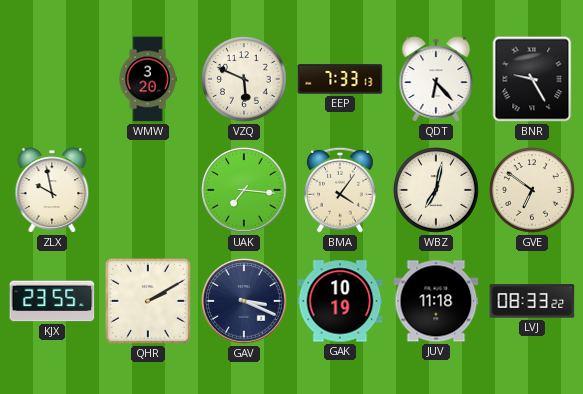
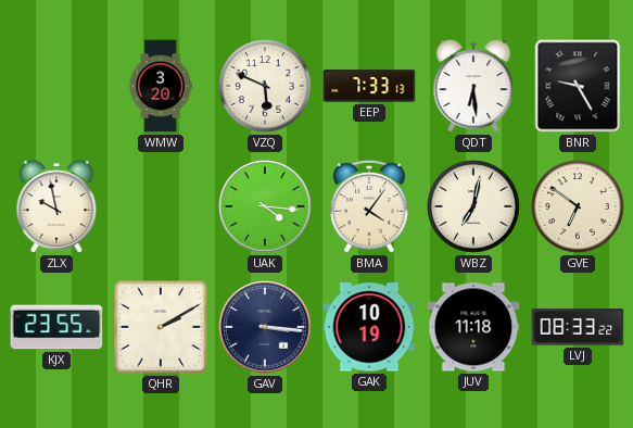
QDT: 6:23 -> 6:29
UAK: 7:16 -> 4:16
GAV: 3:19 -> 3:16
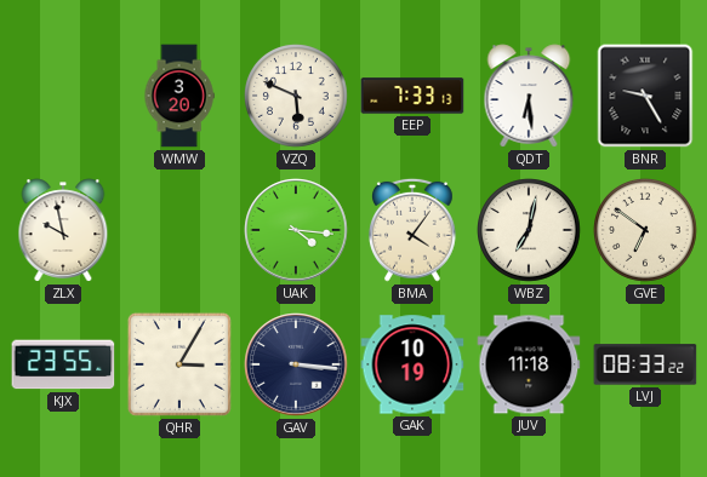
QHR: 2:10 -> 3:05
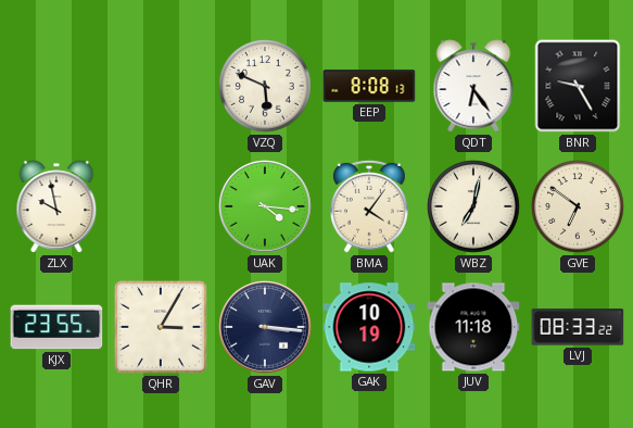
WMW: 3:20 -> none
EEP: 7:33 -> 8:08
QDT: 6:29 -> 6:24
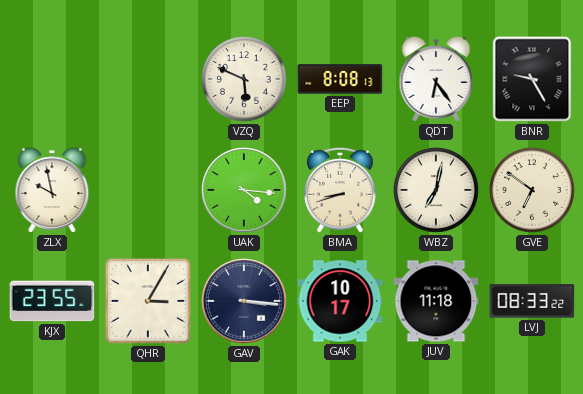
BMA: 4:06 -> 8:42
GAK: 10:19 -> 10:17
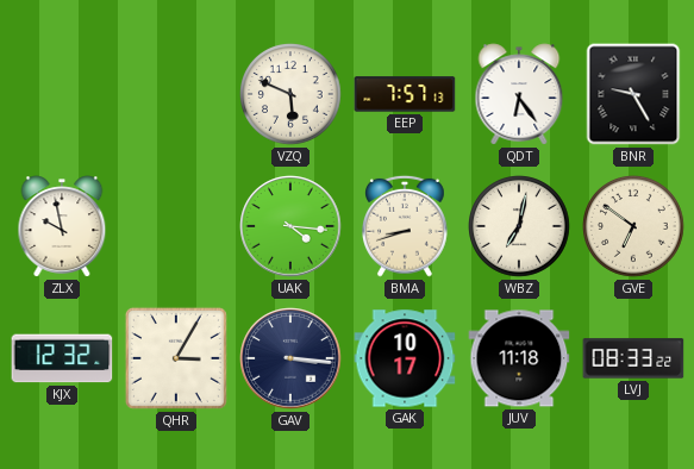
EEP: 8:08 -> 7:57
KJX: 23:55 -> 12:32
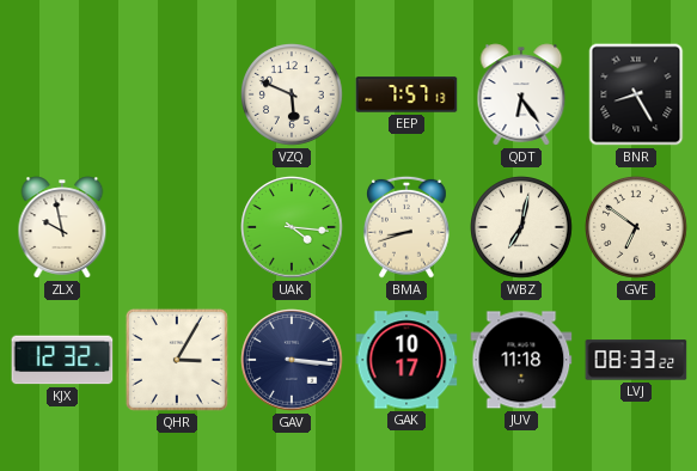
BNR: 9:25 -> 8:25
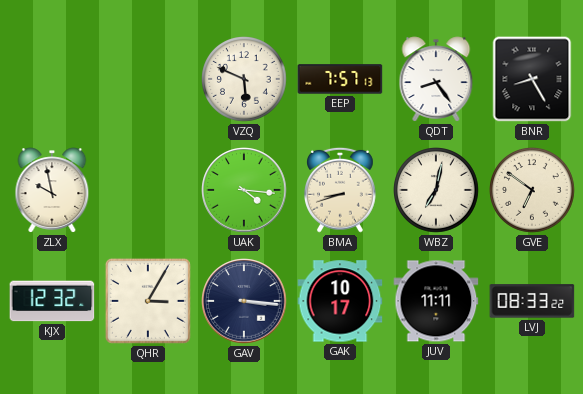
QDT: 6:24 -> 8:24
JUV: 11:18 -> 11:11
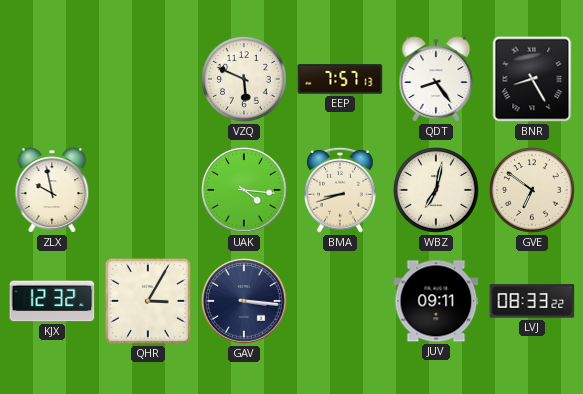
GAK: 10:17 -> none
JUV: 11:11 -> 09:11
